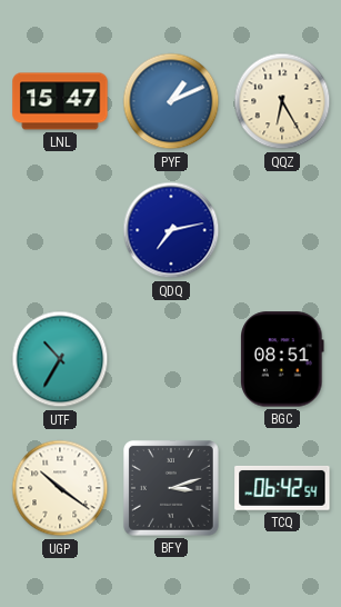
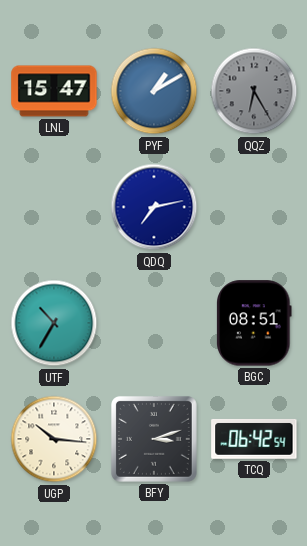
PYF: 1:11 -> 1:10
QQZ dial: cream -> grey
UGP: 10:21 -> 10:16
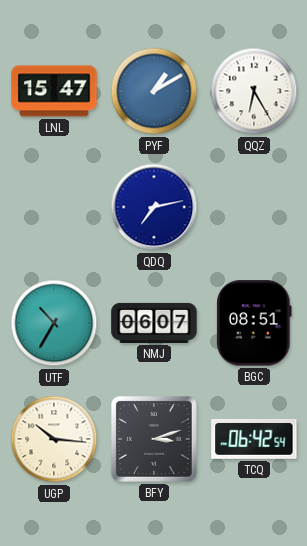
QQZ dial: grey -> white
NMJ: none -> 06:07
